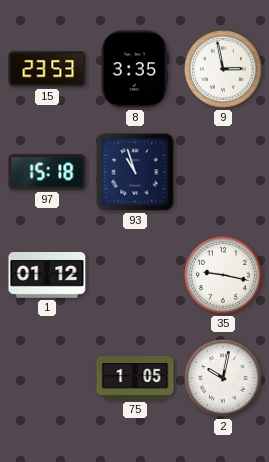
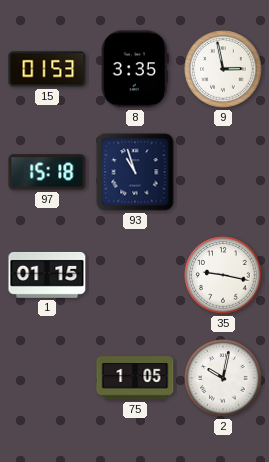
15: 23:53 -> 01:53
1: 01:12 -> 01:15
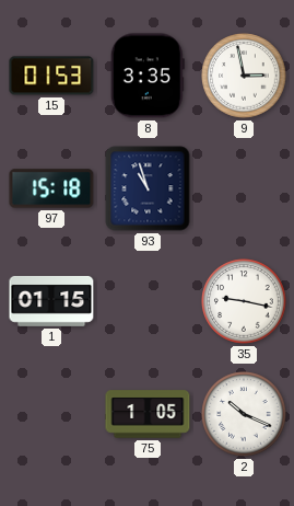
2: 10:02 -> 10:19
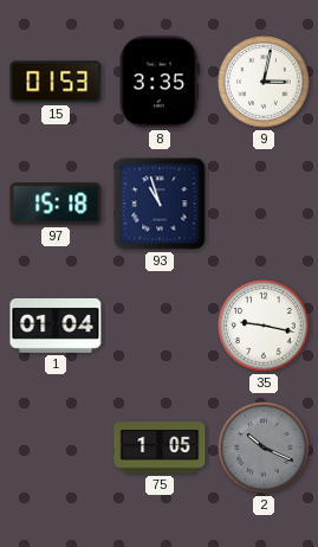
9: 2:58 -> 3:02
1: 01:15 -> 01:04
2 dial: white -> grey
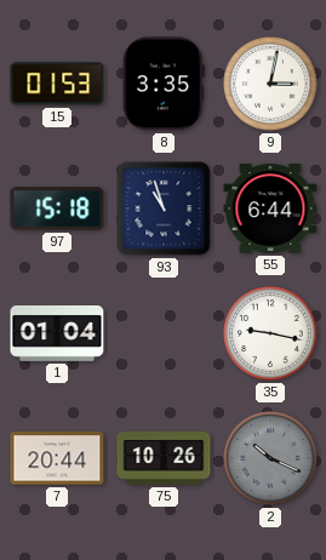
55: none -> 6:44
7: none -> 20:44
75: 1:05 -> 10:26
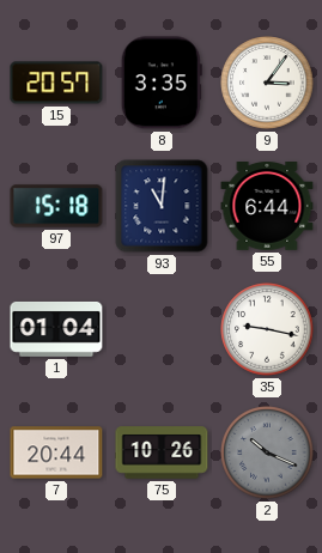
15: 01:53 -> 20:57
9: 3:02 -> 3:06
93: 10:57 -> 11:01
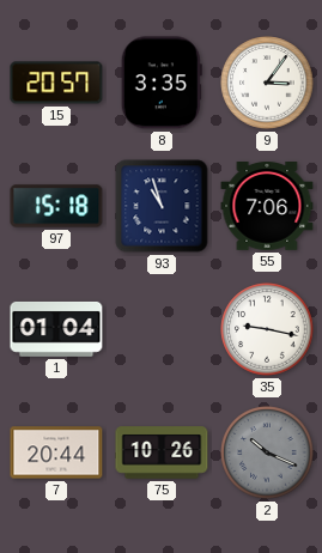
93: 11:01 -> 10:57
55: 6:44 -> 7:06
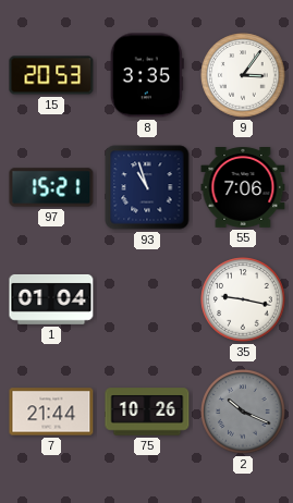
15: 20:57 -> 20:53
97: 15:18 -> 15:21
7: 20:44 -> 21:44
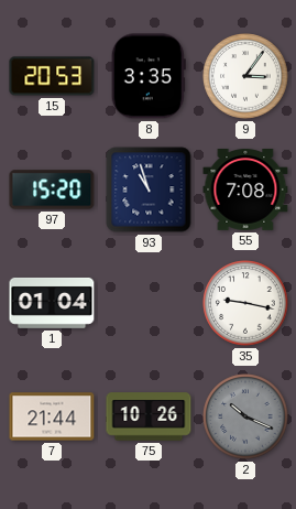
97: 15:21 -> 15:20
55: 7:06 -> 7:08
